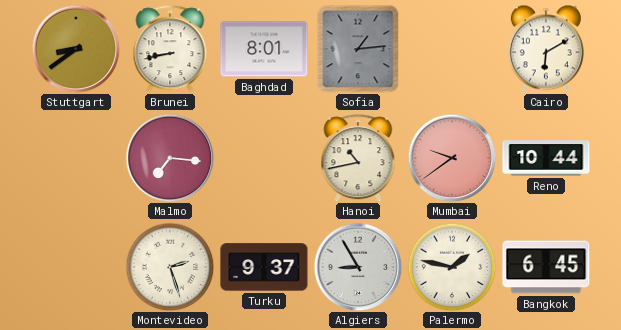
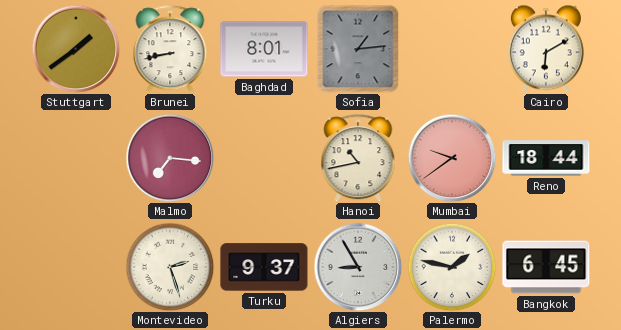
Stuttgart: 8:39 -> 1:39
Reno: 10:44 -> 18:44
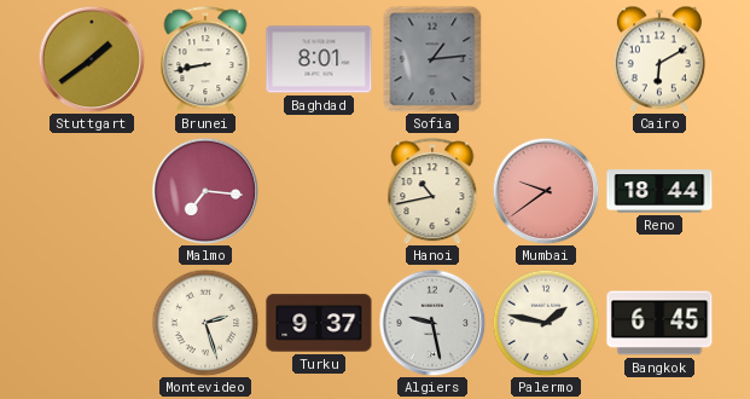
Algiers: 8:55 -> 9:28
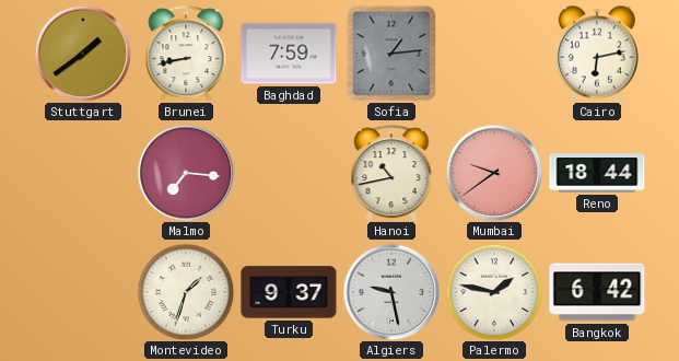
Baghdad: 8:01 -> 7:59
Cairo: 6:10 -> 6:13
Montevideo: 2:27 -> 1:33
Bangkok: 6:45 -> 6:42
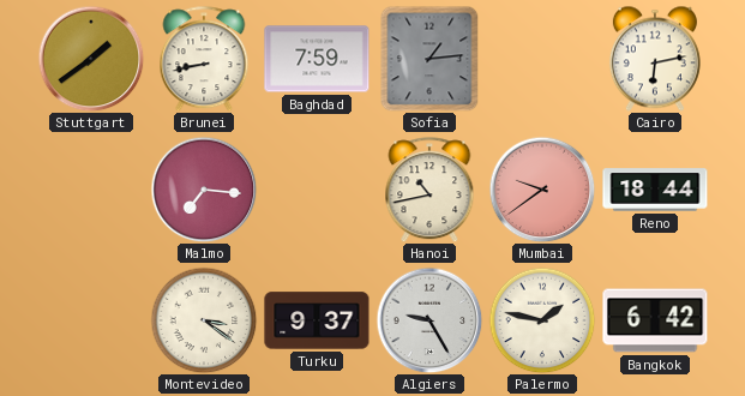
Montevideo: 1:33 -> 3:21
Algiers: 9:28 -> 9:25
